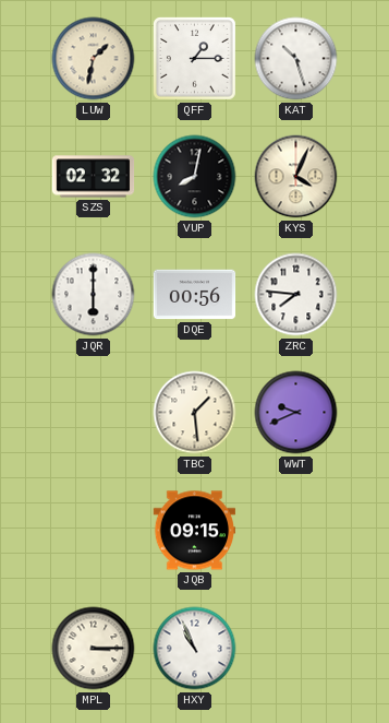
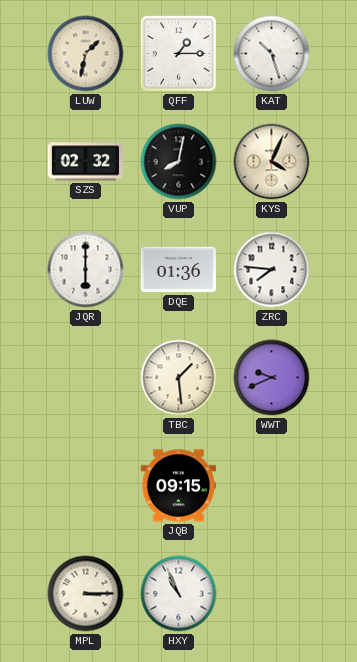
DQE: 00:56 -> 01:36
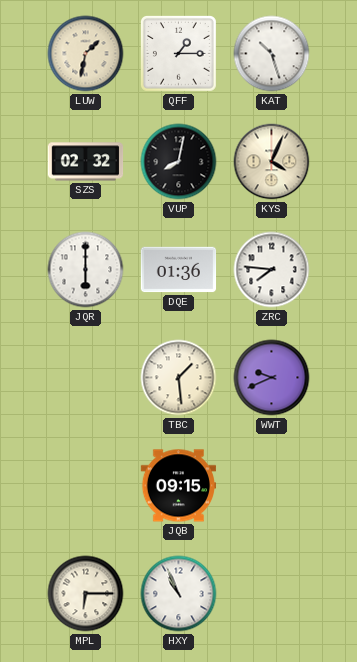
MPL: 3:15 -> 6:15
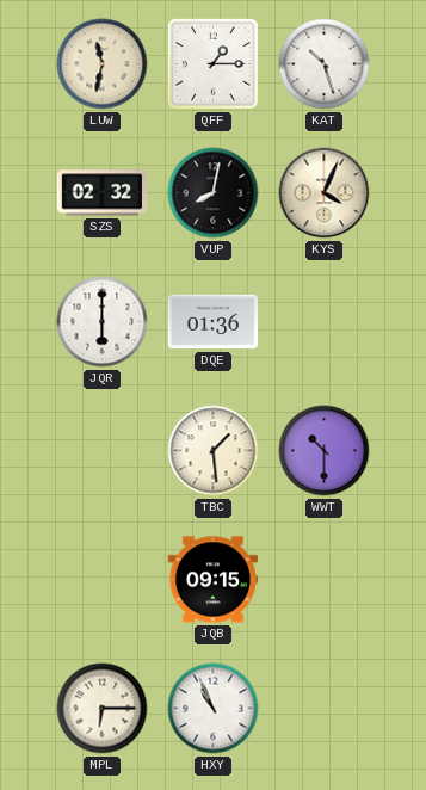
LUW: 1:32 -> 11:32
ZRC: 7:46 -> none
WWT: 9:41 -> 10:30
